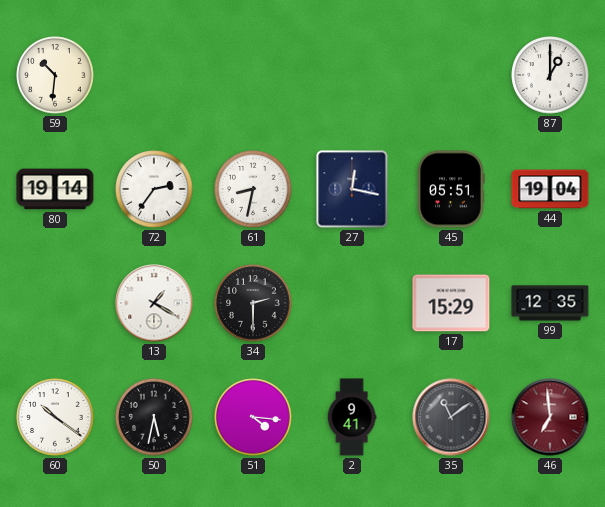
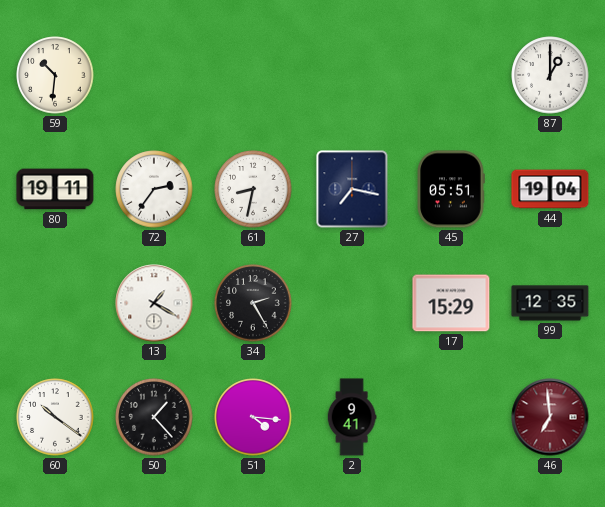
80: 19:14 -> 19:11
27: 12:17 -> 7:17
34: 2:30 -> 2:25
50: 5:32 -> 1:23
35: 11:09 -> none
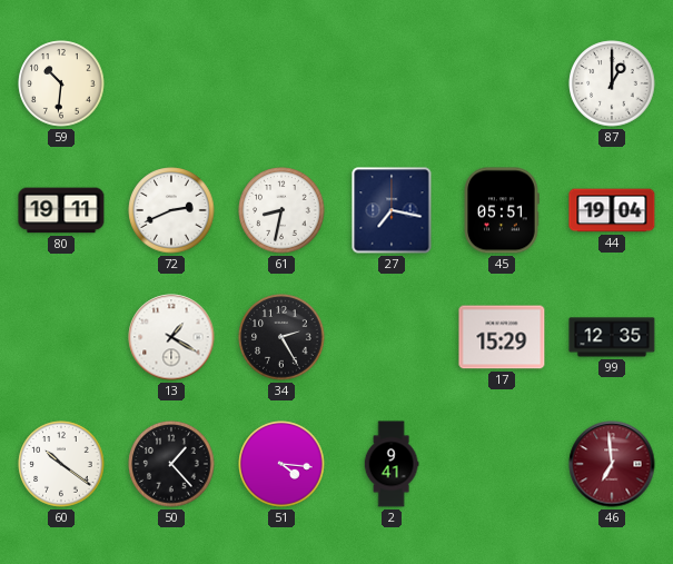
72: 2:36 -> 2:41
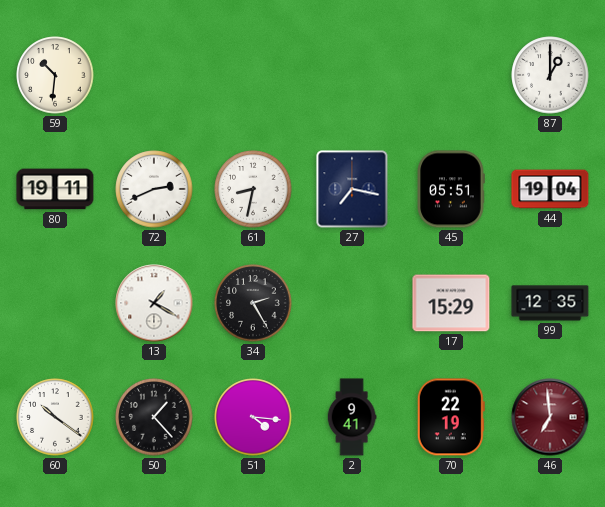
70: none -> 22:19
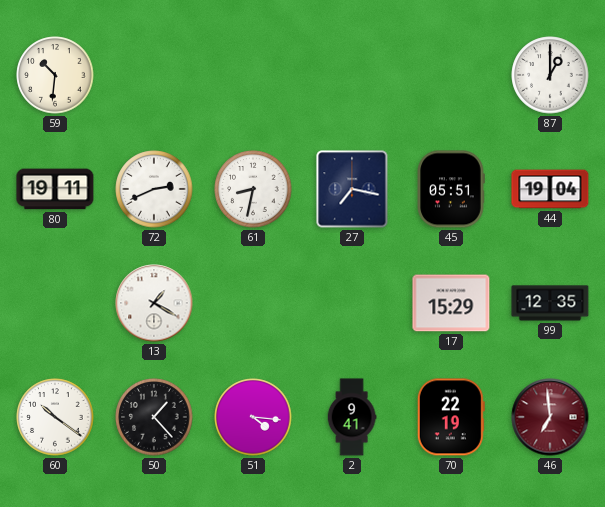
34: 2:25 -> none
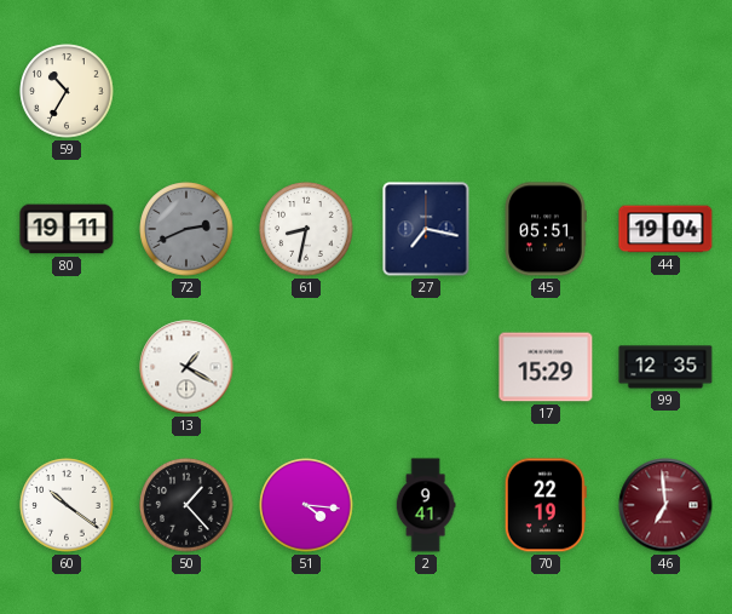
59: 10:31 -> 10:35
87: 1:00 -> none
72 dial: white -> grey
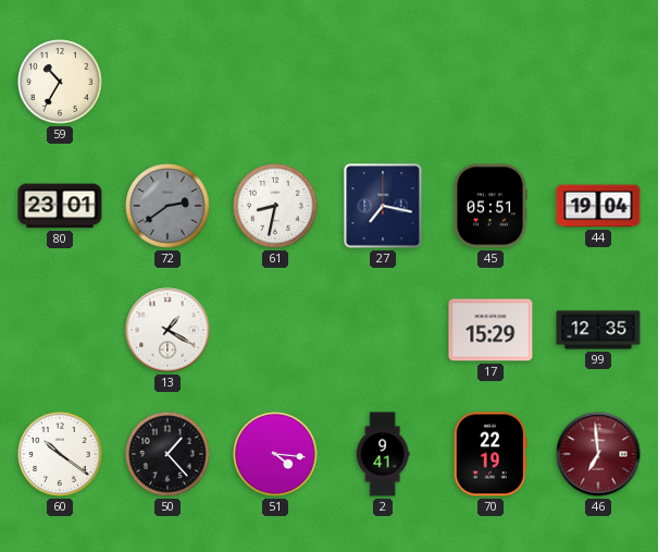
80: 19:11 -> 23:01
72: 2:41 -> 2:39
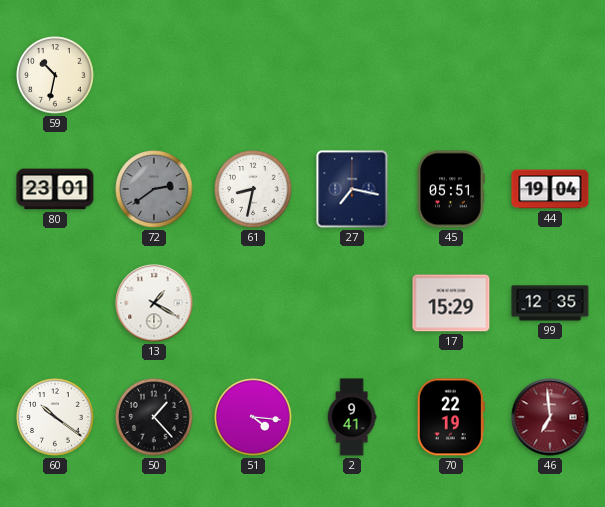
59: 10:35 -> 10:32
